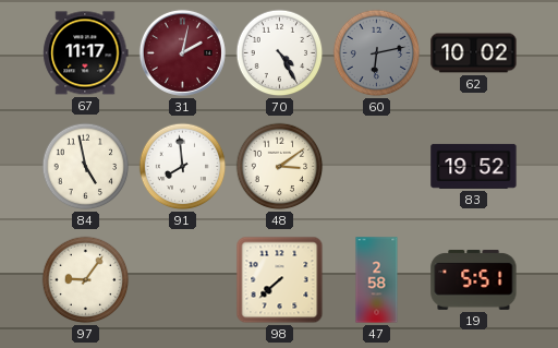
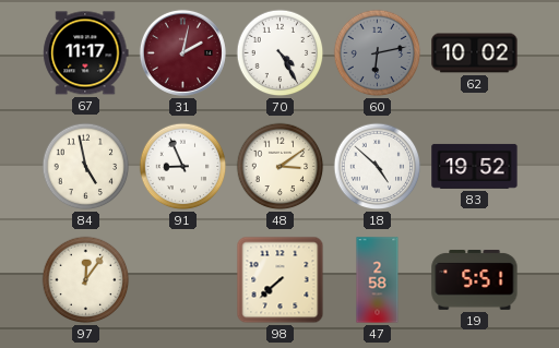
91: 7:59 -> 8:56
18: none -> 4:52
97: 9:06 -> 12:06
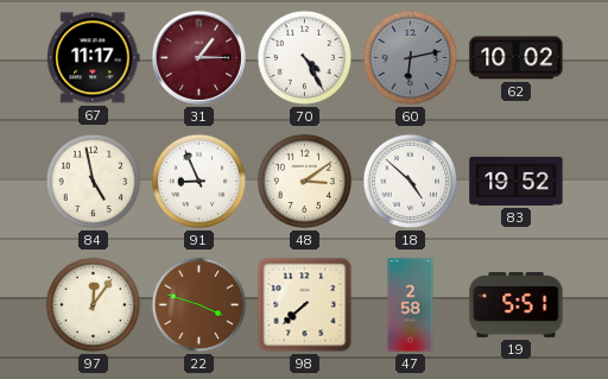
31: 2:02 -> 1:15
22: none -> 3:48
